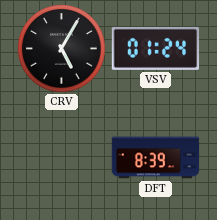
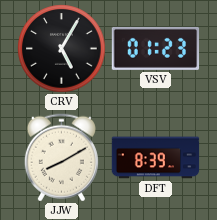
VSV: 01:24 -> 01:23
JJW: none -> 8:10
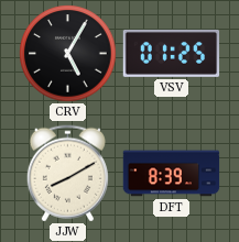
VSV: 01:23 -> 01:25
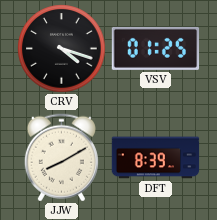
CRV: 5:05 -> 4:18
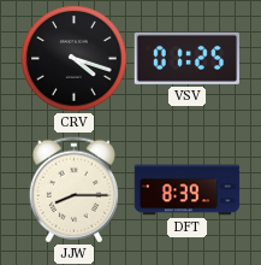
JJW: 8:10 -> 8:15
